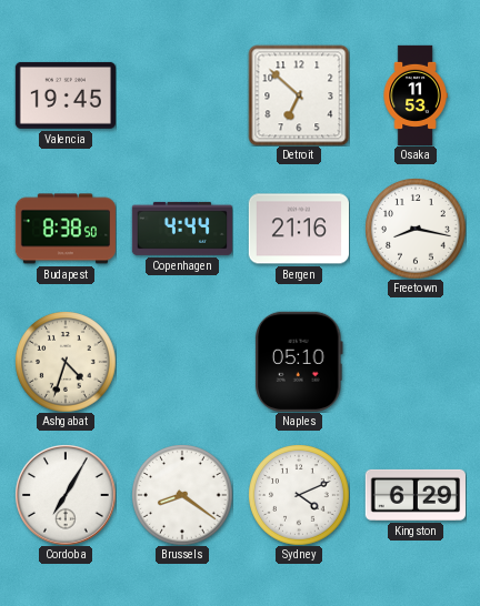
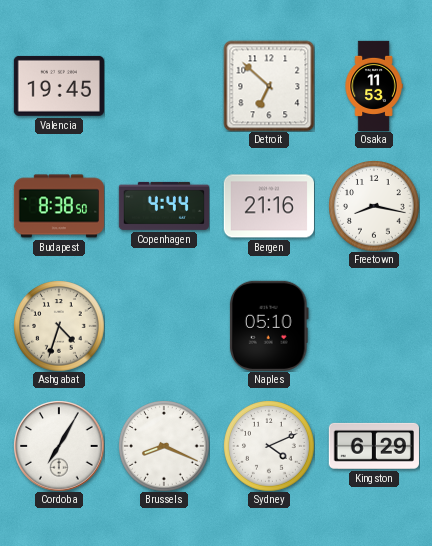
Brussels: 8:21 -> 8:19
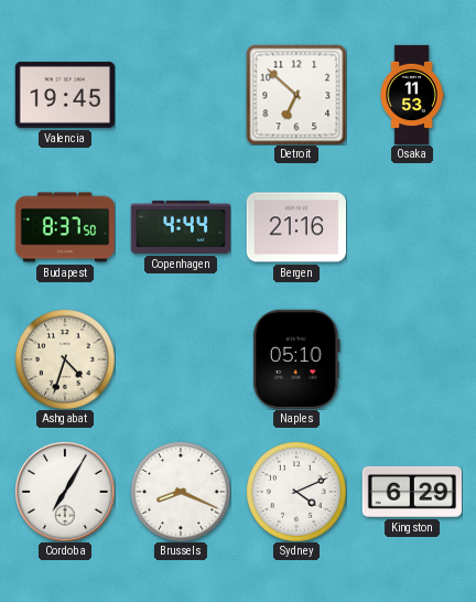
Budapest: 8:38 -> 8:37
Freetown: 8:17 -> none
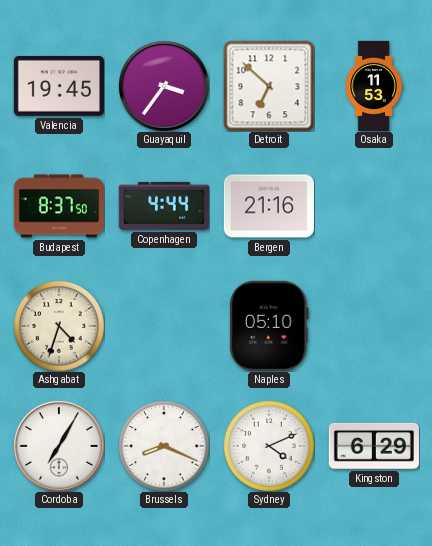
Guayaquil: none -> 3:36
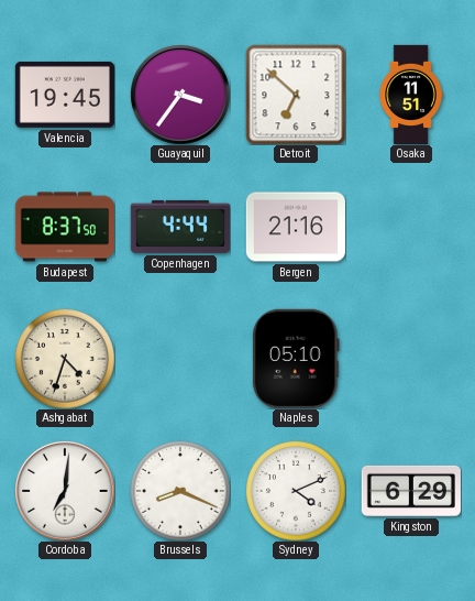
Osaka: 11:53 -> 11:51
Cordoba: 7:05 -> 7:01
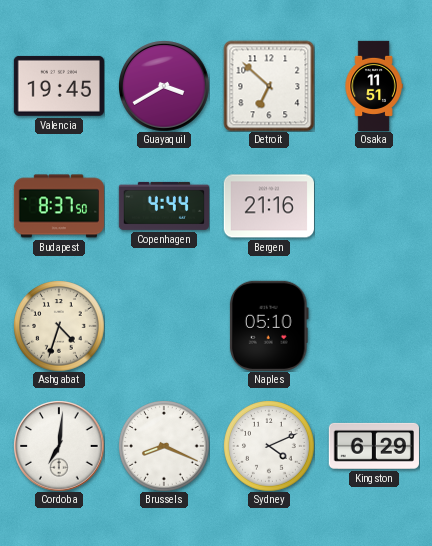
Guayaquil: 3:36 -> 3:40
